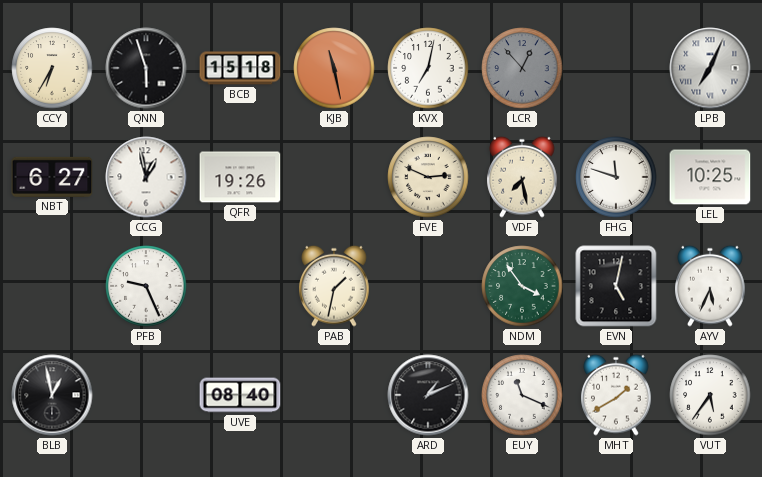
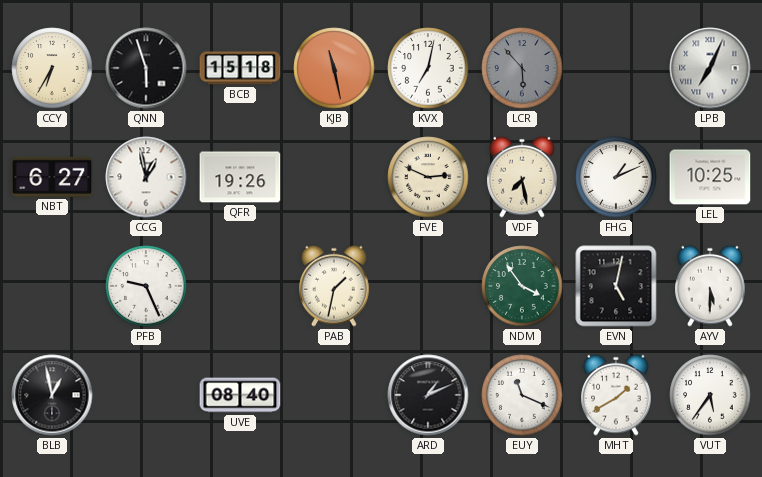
LCR: 12:53 -> 5:53
FHG: 11:48 -> 1:11
AYV: 5:34 -> 5:30
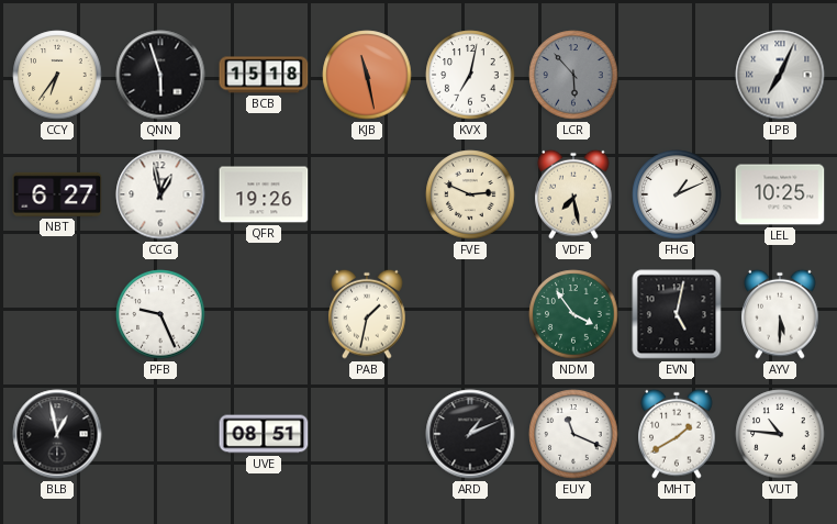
CCY: 6:35 -> 6:36
UVE: 08:40 -> 08:51
VUT: 5:36 -> 10:46
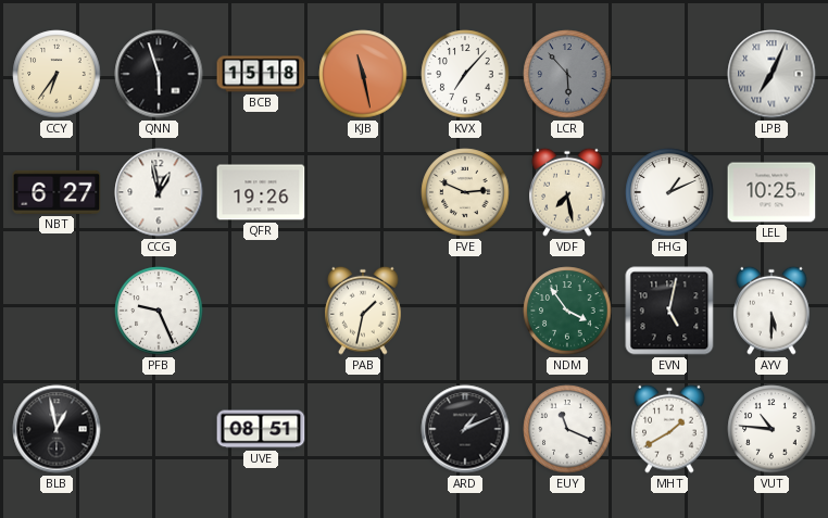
KVX: 7:02 -> 7:07
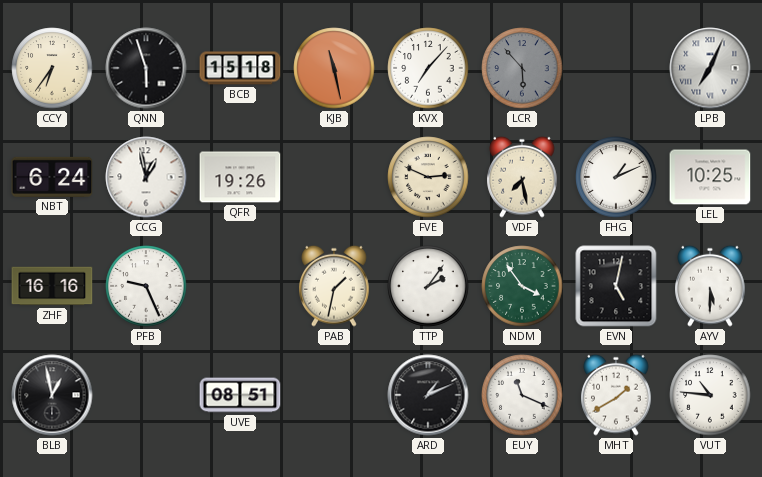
NBT: 6:27 -> 6:24
ZHF: none -> 16:16
TTP: none -> 2:06
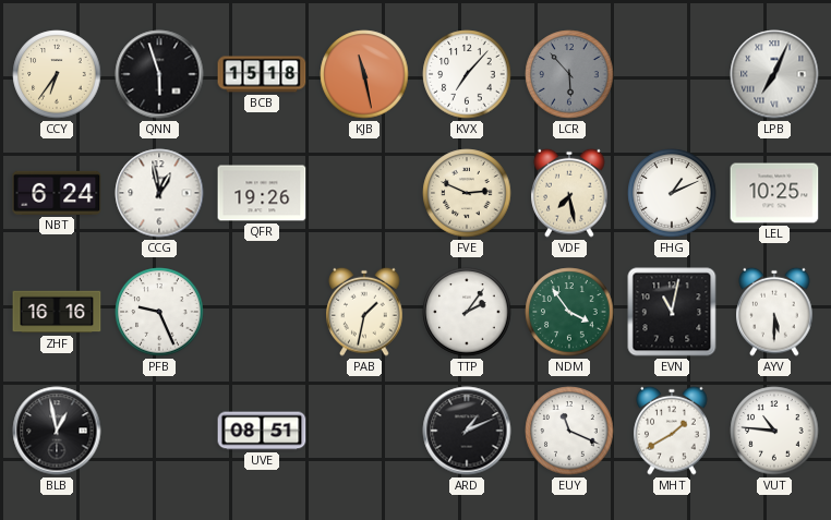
EVN: 5:02 -> 11:02
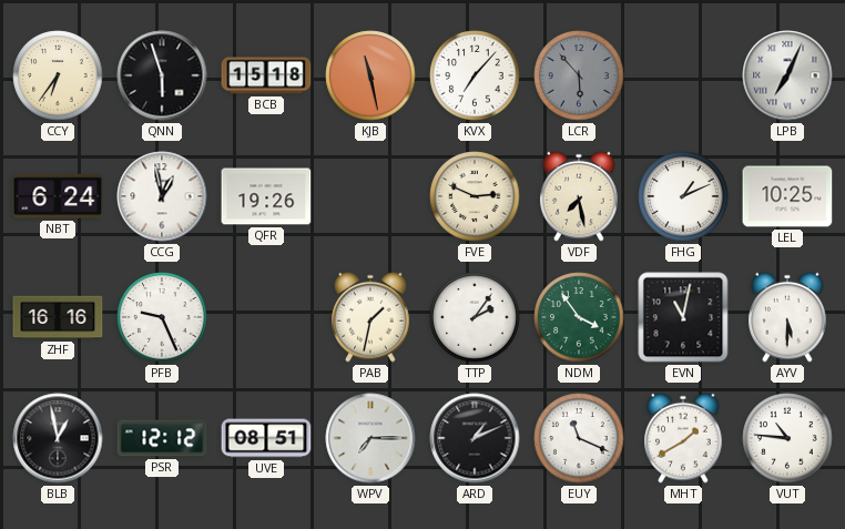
PSR: none -> 12:12
WPV: none -> 7:15
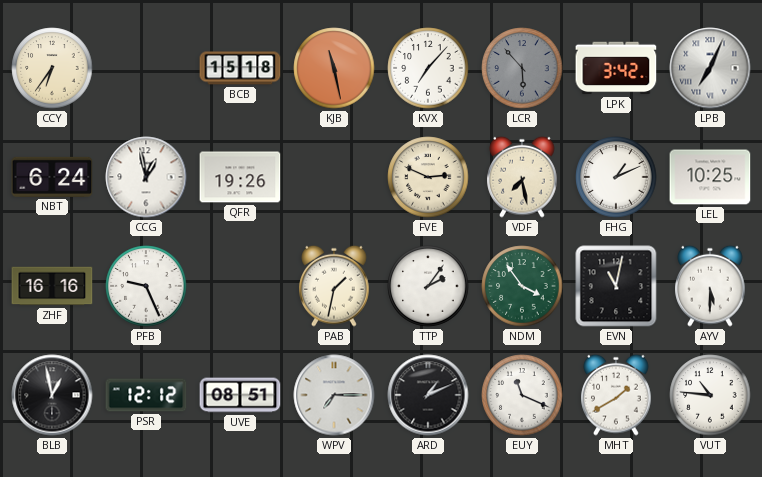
QNN: 5:57 -> none
LPK: none -> 3:42
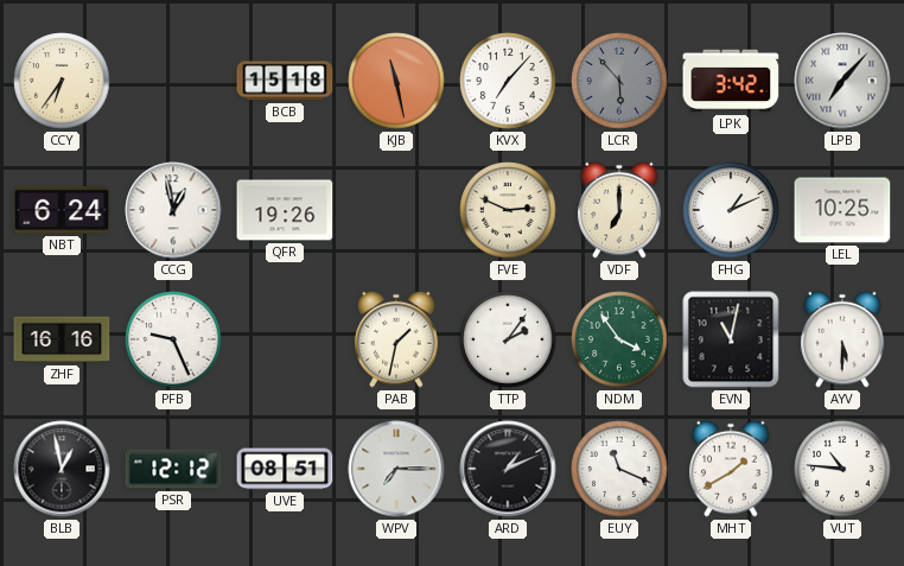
LPB: 7:04 -> 7:07
VDF: 7:28 -> 7:00
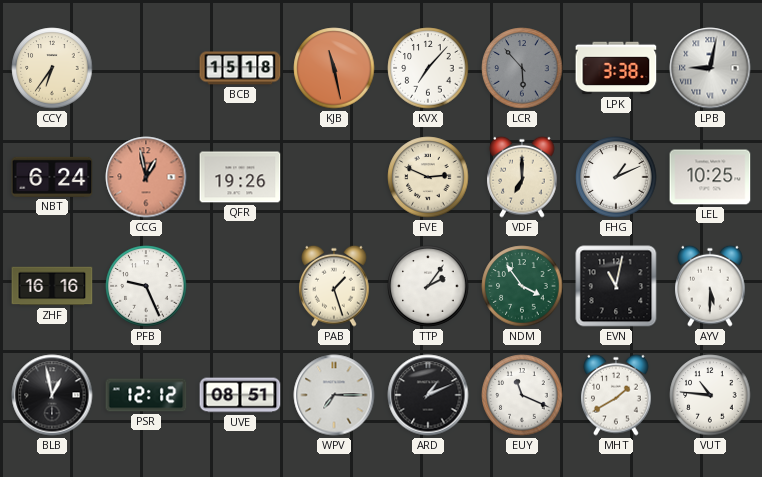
LPK: 3:42 -> 3:38
LPB: 7:07 -> 9:02
CCG dial: white -> salmon
PAB: 1:32 -> 1:27
